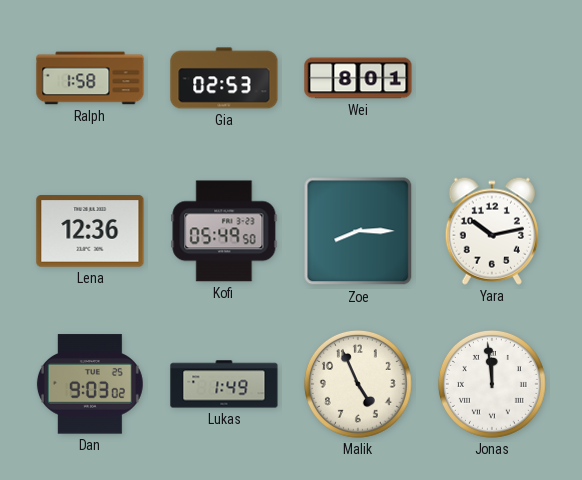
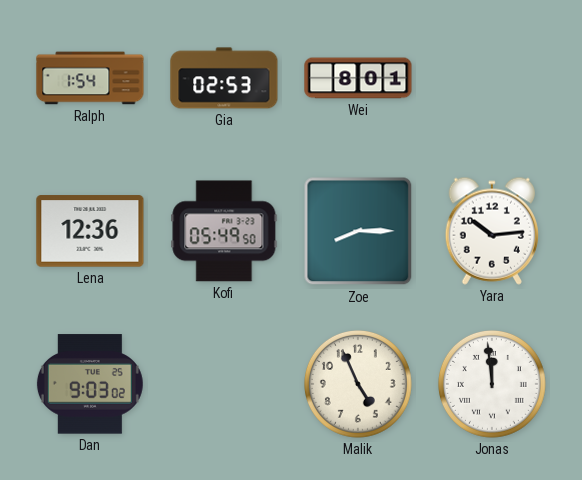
Ralph: 1:58 -> 1:54
Yara: 10:13 -> 10:14
Lukas: 1:49 -> none
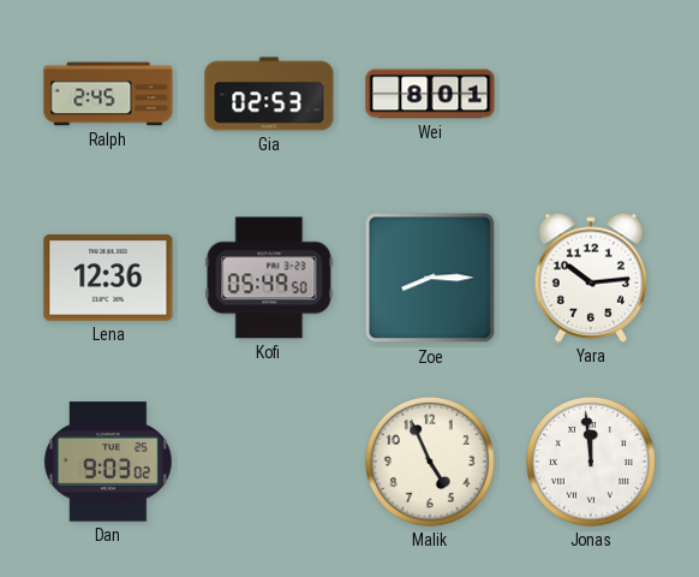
Ralph: 1:54 -> 2:45
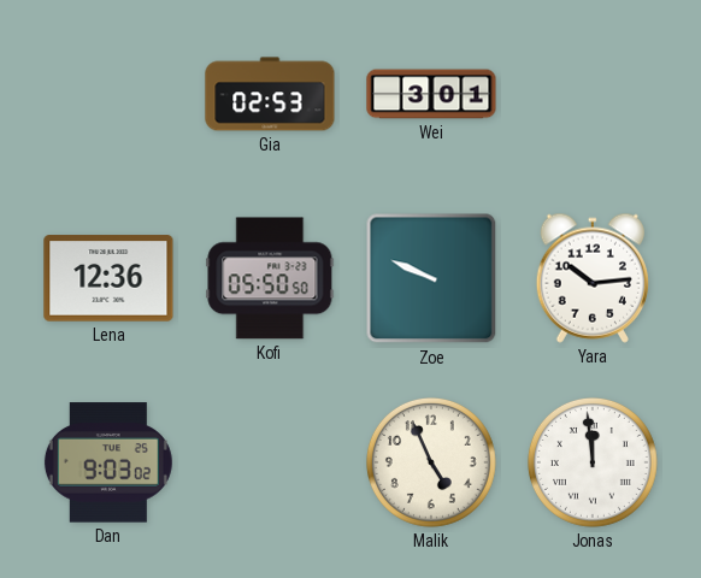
Ralph: 2:45 -> none
Wei: 8:01 -> 3:01
Kofi: 05:49 -> 05:50
Zoe: 8:15 -> 9:49
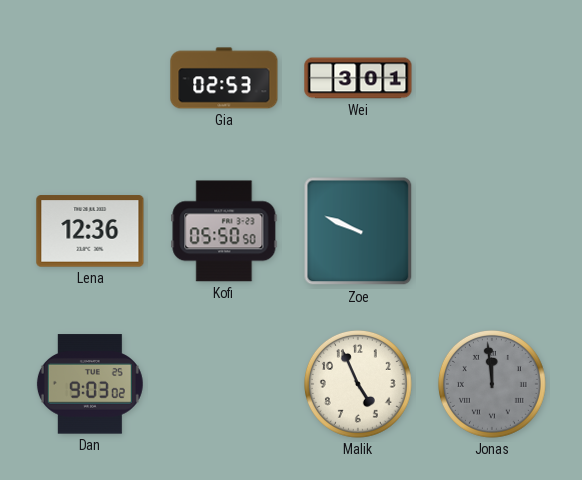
Yara: 10:14 -> none
Jonas dial: white -> grey
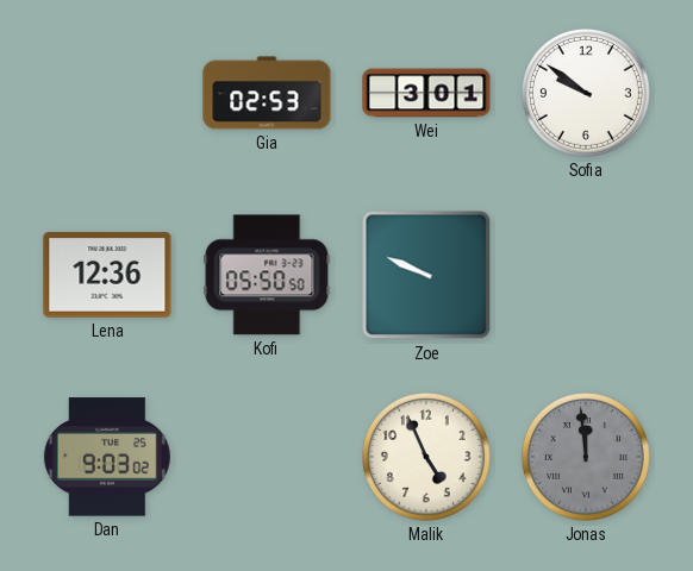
Sofia: none -> 9:51
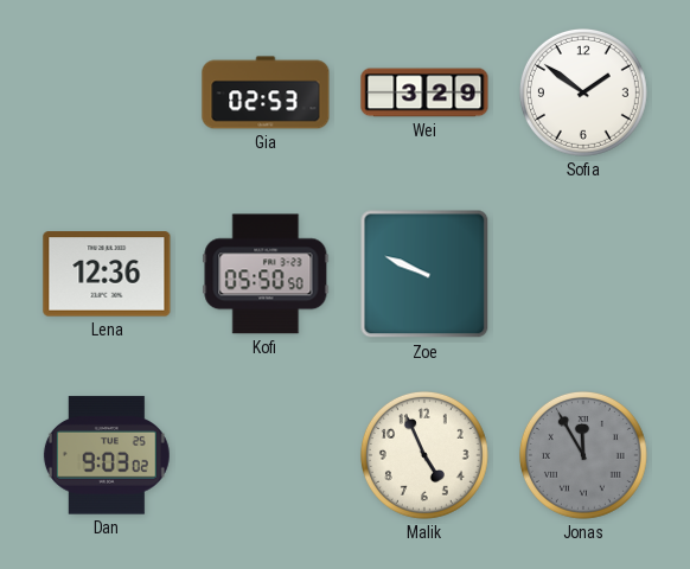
Wei: 3:01 -> 3:29
Sofia: 9:51 -> 1:51
Jonas: 11:59 -> 11:55
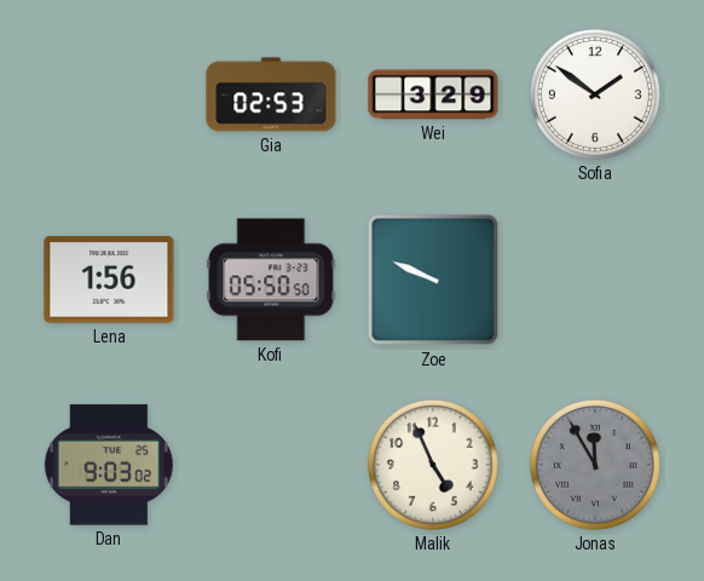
Lena: 12:36 -> 1:56
